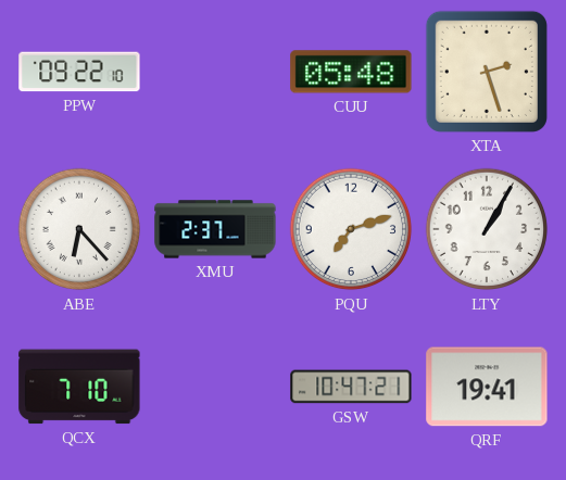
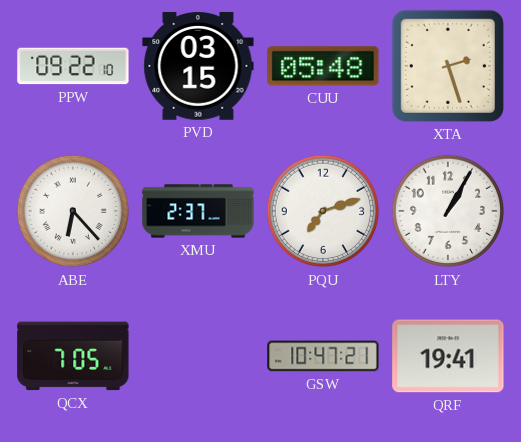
PVD: none -> 03:15
QCX: 7:10 -> 7:05
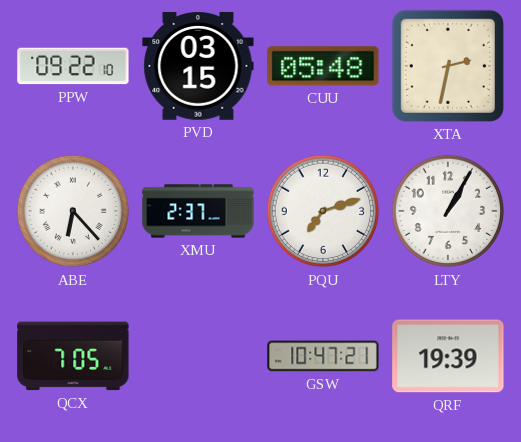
XTA: 2:27 -> 2:32
QRF: 19:41 -> 19:39
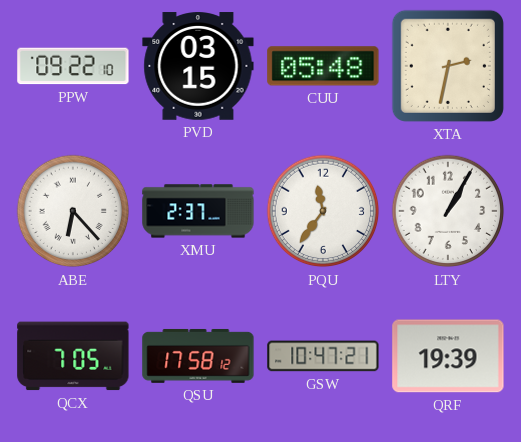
PQU: 7:12 -> 11:36
QSU: none -> 17:58
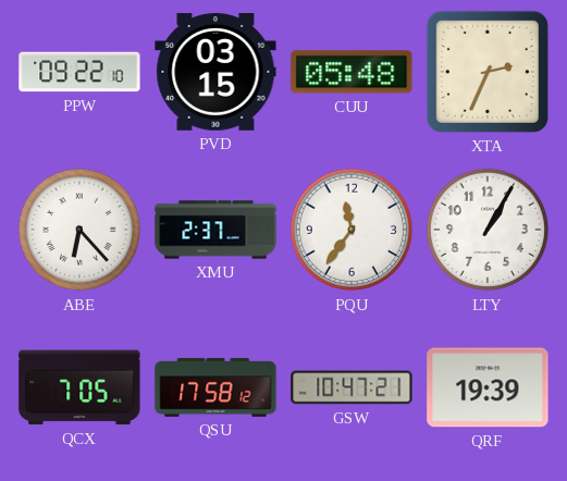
XTA: 2:32 -> 2:34
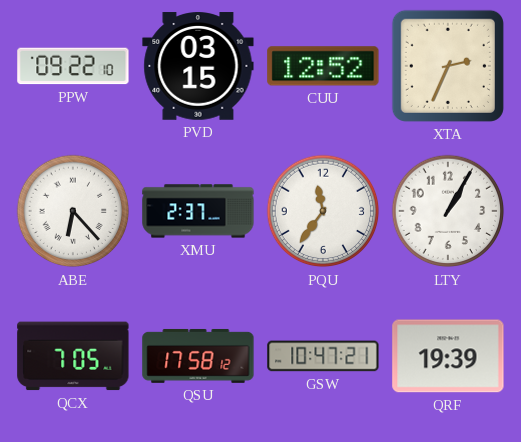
CUU: 05:48 -> 12:52
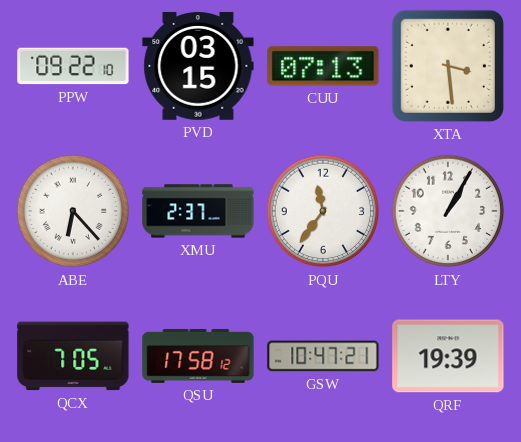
CUU: 12:52 -> 07:13
XTA: 2:34 -> 3:29
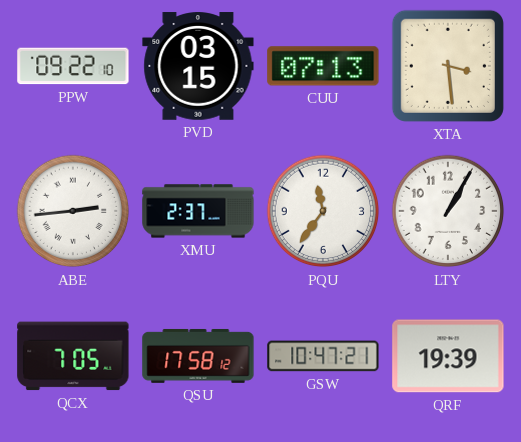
ABE: 6:23 -> 2:44
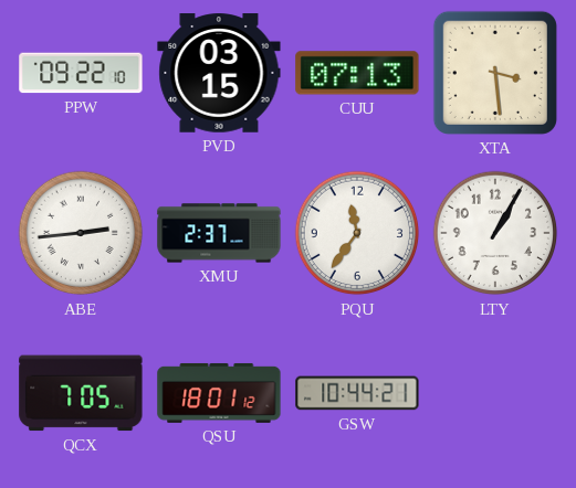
QSU: 17:58 -> 18:01
GSW: 10:47 -> 10:44
QRF: 19:39 -> none
